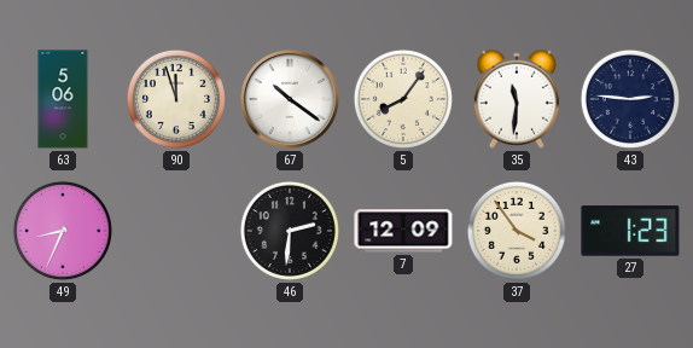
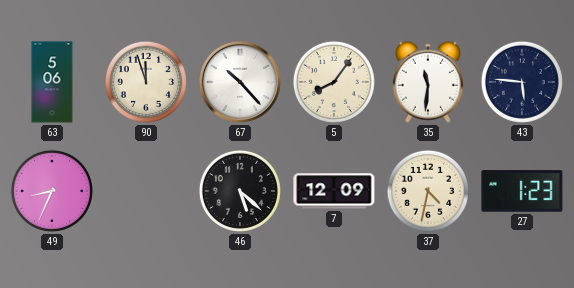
67: 10:21 -> 10:23
43: 2:46 -> 5:46
46: 2:31 -> 5:22
37: 3:54 -> 4:32
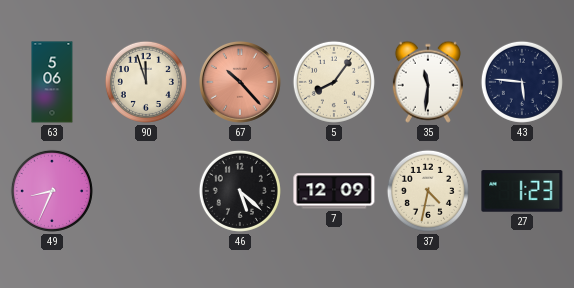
67 dial: white -> salmon
